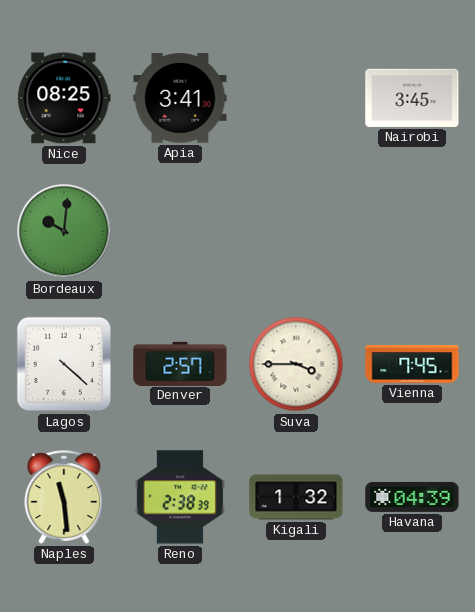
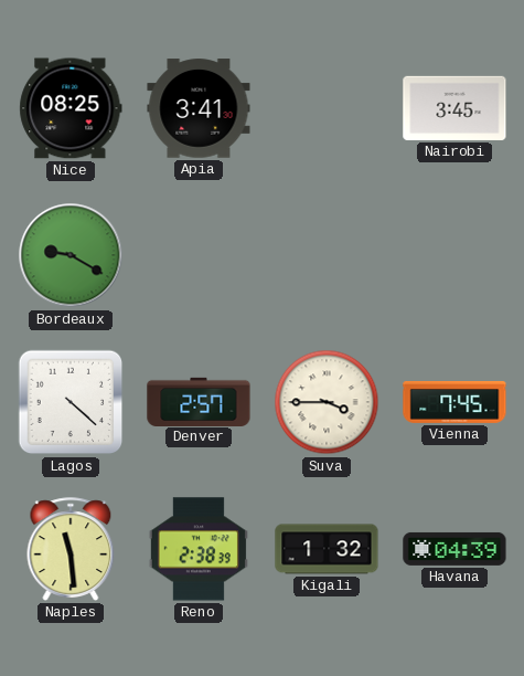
Bordeaux: 10:01 -> 9:20
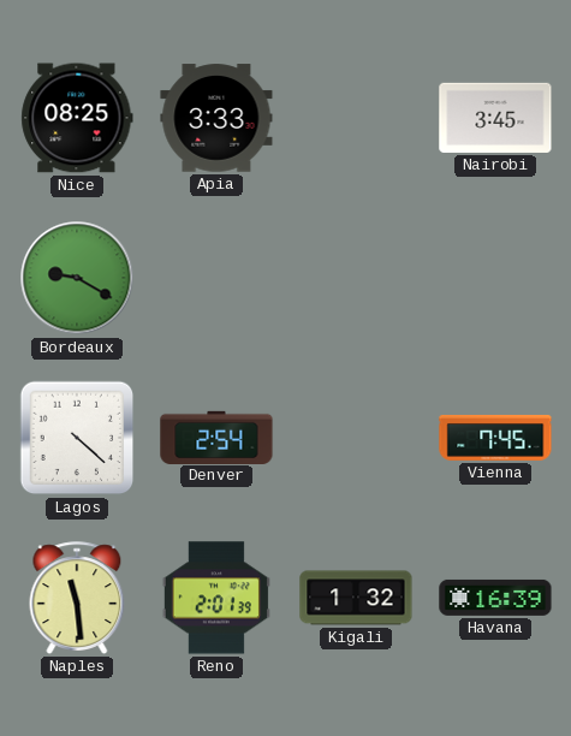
Apia: 3:41 -> 3:33
Denver: 2:57 -> 2:54
Suva: 3:45 -> none
Reno: 2:38 -> 2:01
Havana: 04:39 -> 16:39
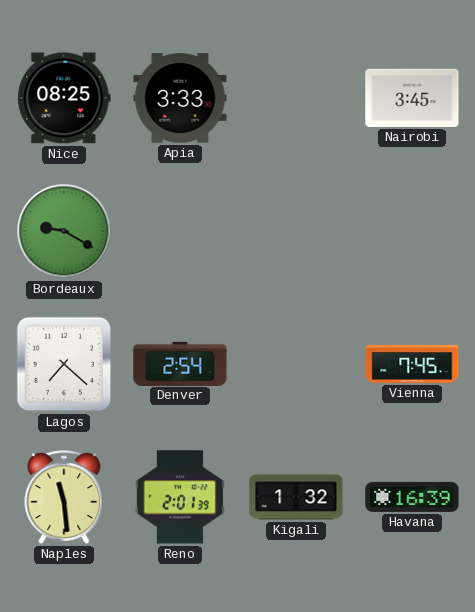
Lagos: 4:22 -> 7:22
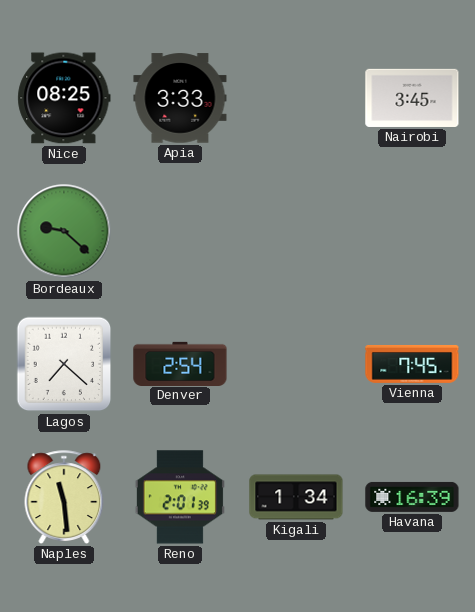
Bordeaux: 9:20 -> 9:22
Kigali: 1:32 -> 1:34
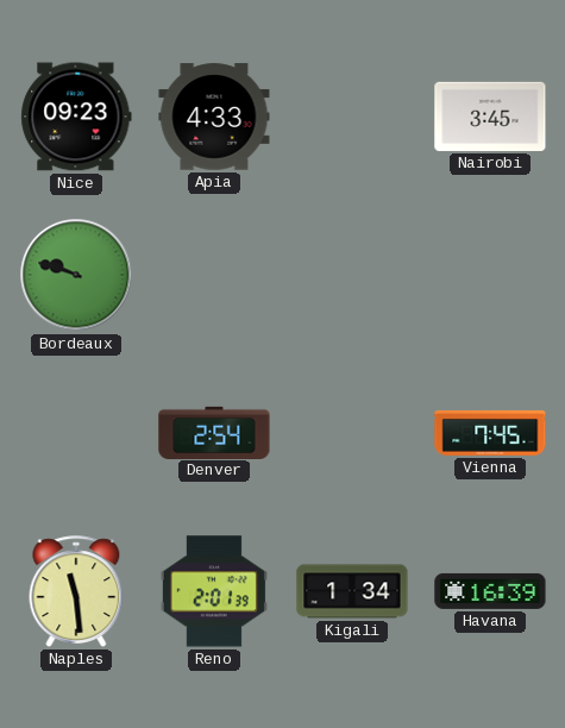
Nice: 08:25 -> 09:23
Apia: 3:33 -> 4:33
Bordeaux: 9:22 -> 9:48
Lagos: 7:22 -> none
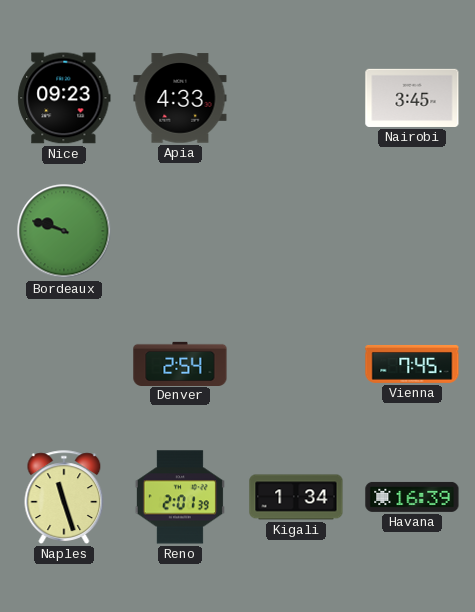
Naples: 11:29 -> 11:27
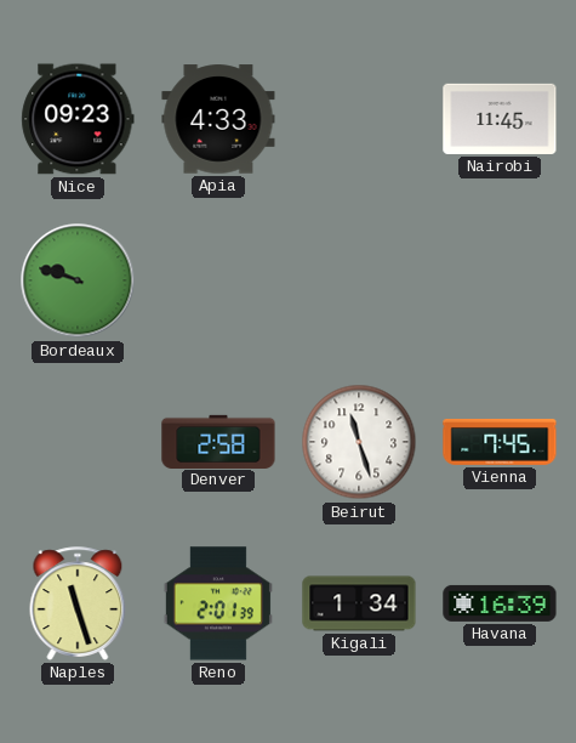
Nairobi: 3:45 -> 11:45
Denver: 2:54 -> 2:58
Beirut: none -> 11:27
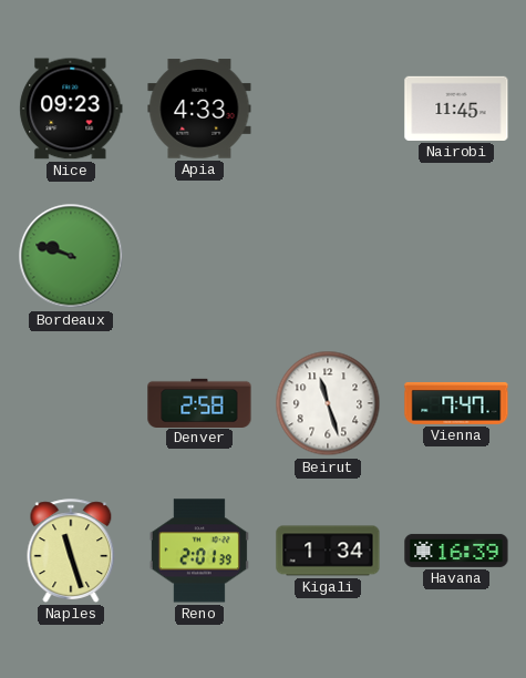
Vienna: 7:45 -> 7:47
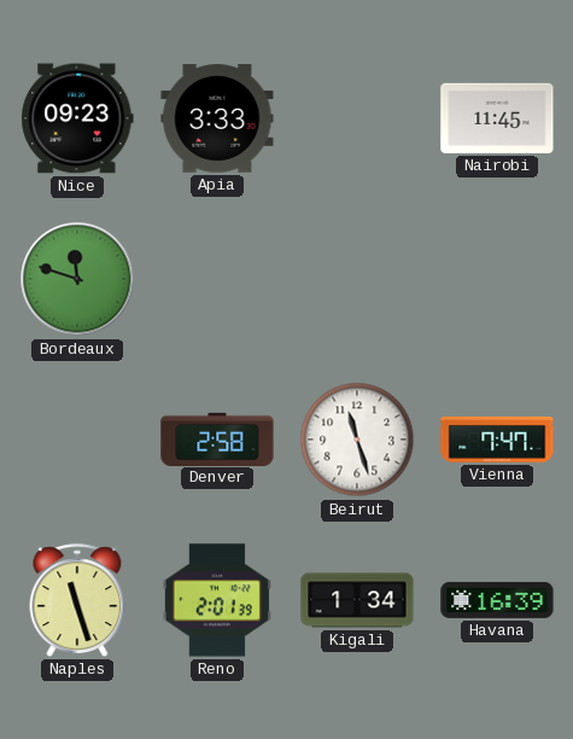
Apia: 4:33 -> 3:33
Bordeaux: 9:48 -> 11:48
